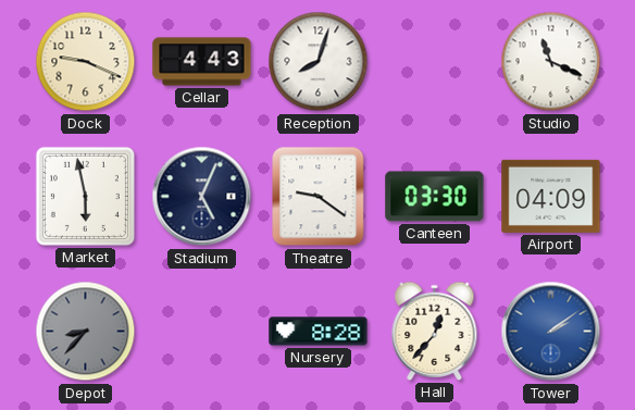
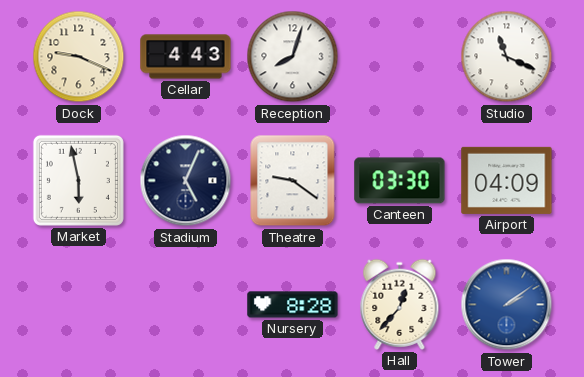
Depot: 8:37 -> none
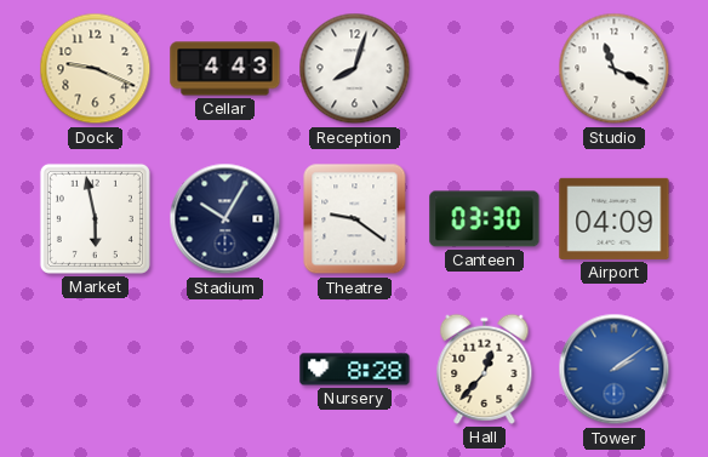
Stadium: 5:04 -> 10:05
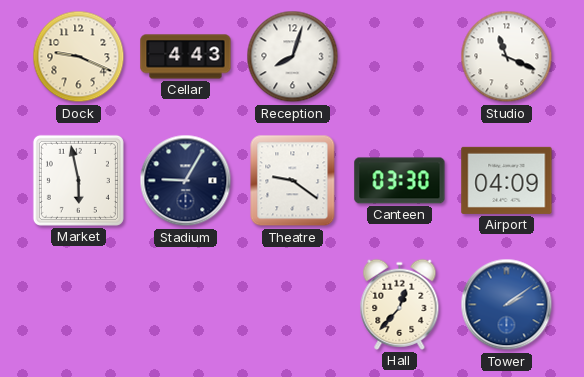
Stadium: 10:05 -> 9:05
Nursery: 8:28 -> none
